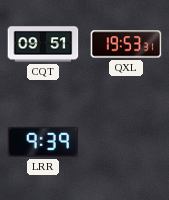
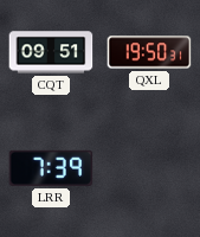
QXL: 19:53 -> 19:50
LRR: 9:39 -> 7:39
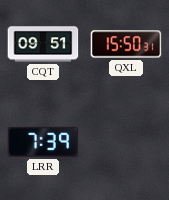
QXL: 19:50 -> 15:50
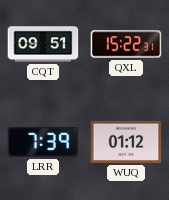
QXL: 15:50 -> 15:22
WUQ: none -> 01:12
